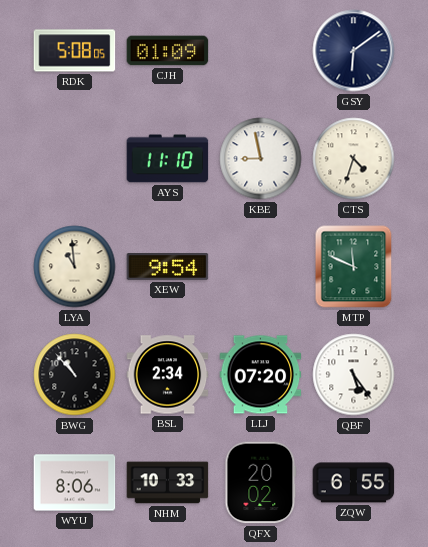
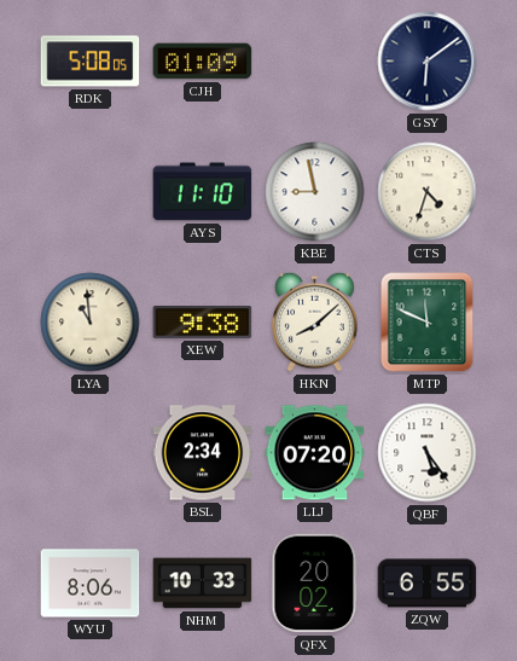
XEW: 9:54 -> 9:38
HKN: none -> 8:08
BWG: 10:53 -> none
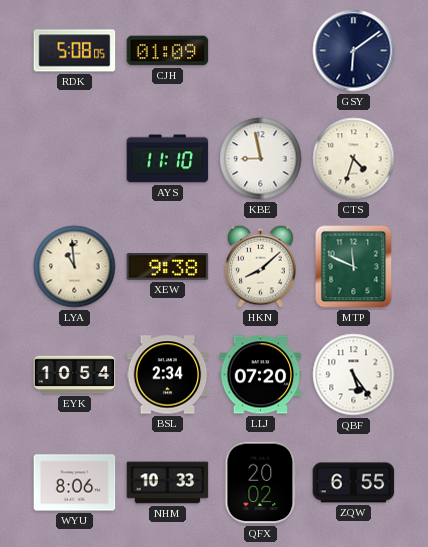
EYK: none -> 10:54
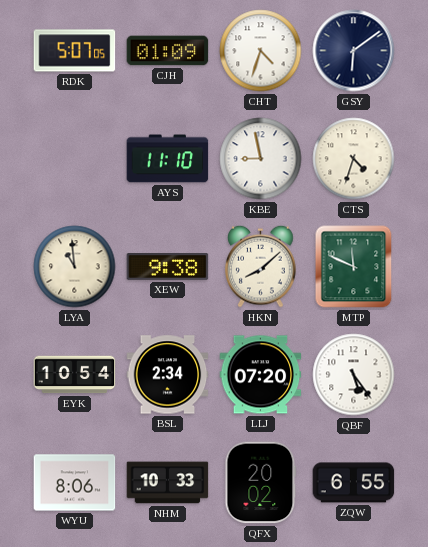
RDK: 5:08 -> 5:07
CHT: none -> 4:33
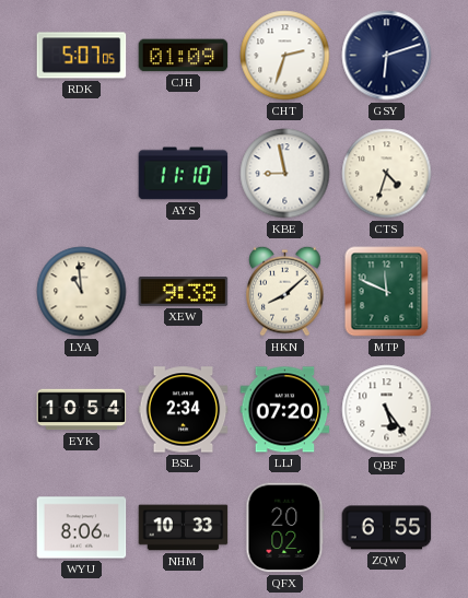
CHT: 4:33 -> 2:33
GSY: 6:09 -> 6:12
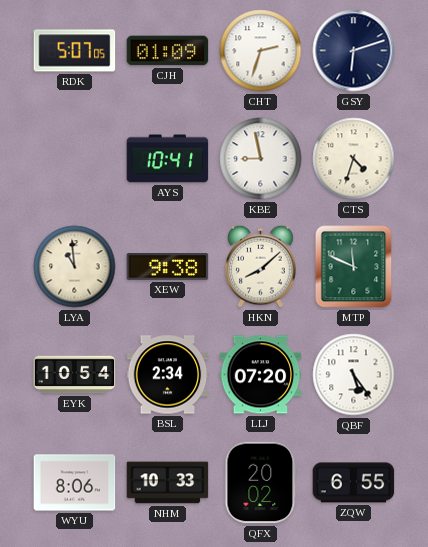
AYS: 11:10 -> 10:41
